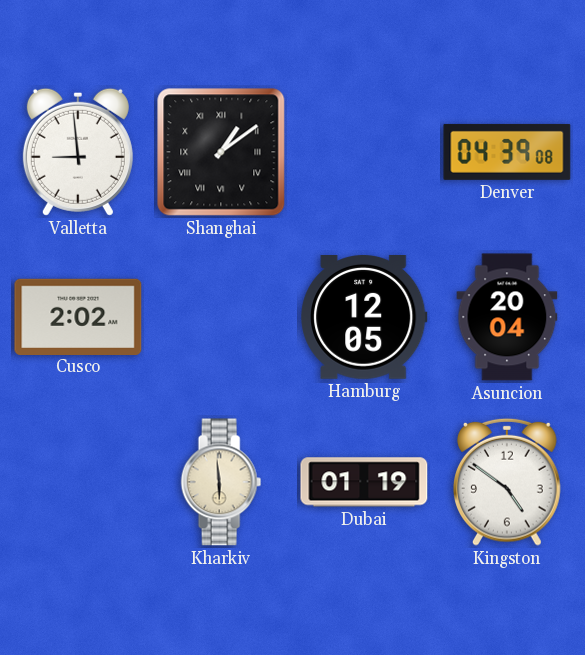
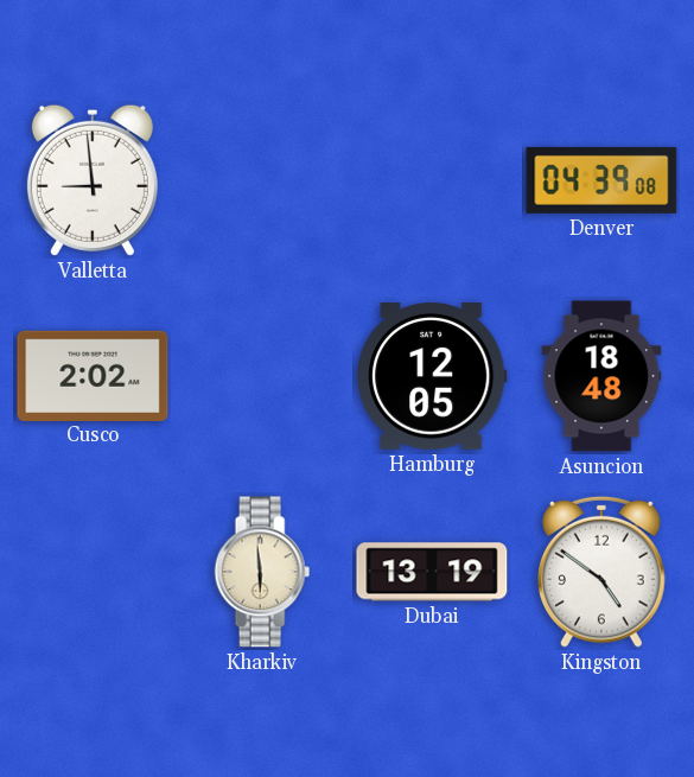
Shanghai: 1:09 -> none
Asuncion: 20:04 -> 18:48
Dubai: 01:19 -> 13:19
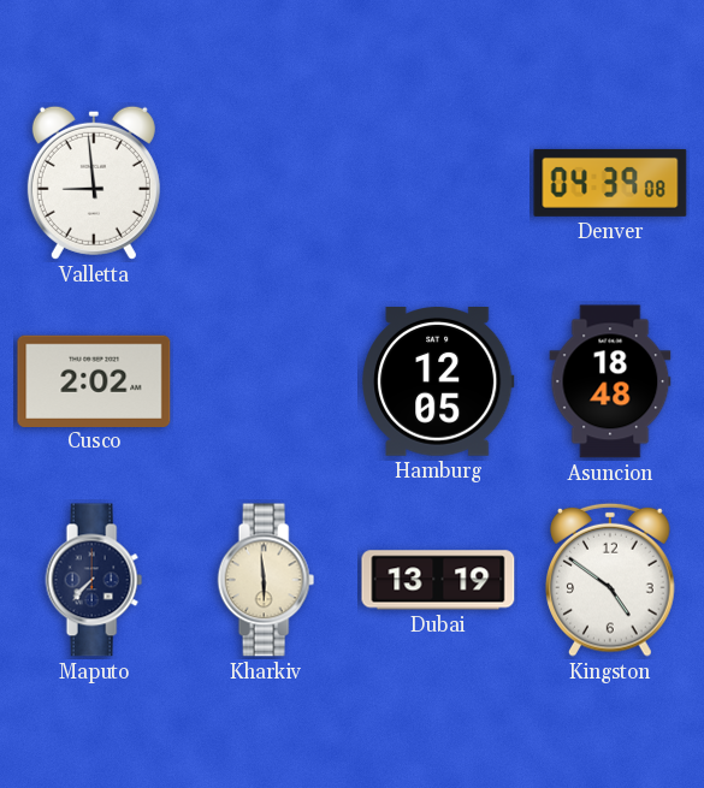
Maputo: none -> 7:37
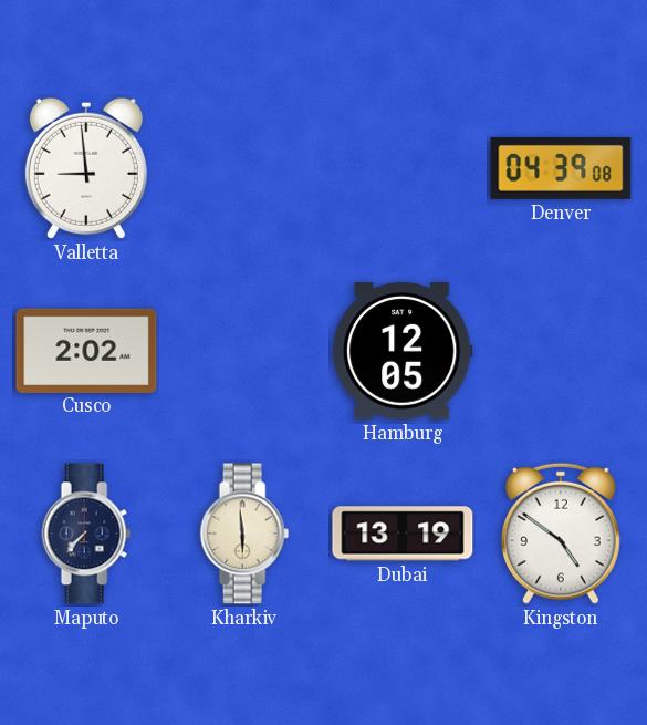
Asuncion: 18:48 -> none
